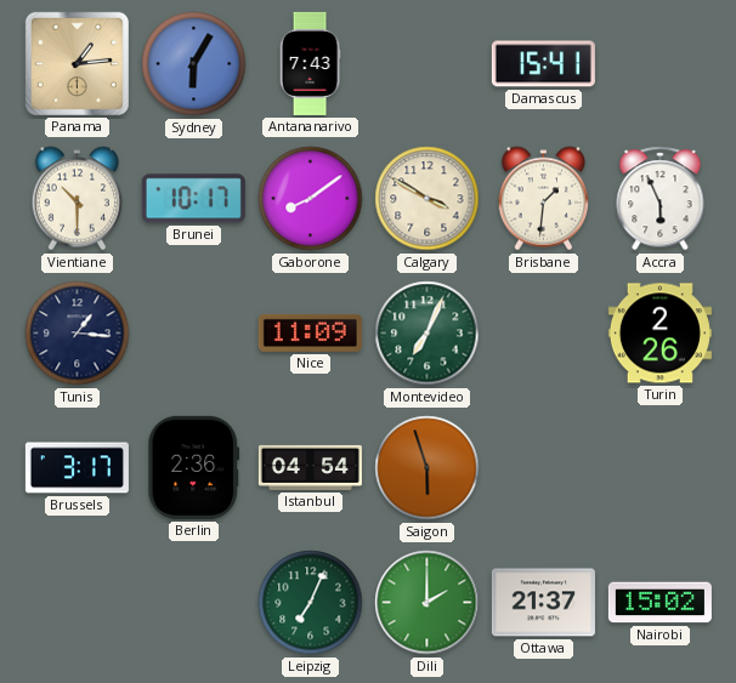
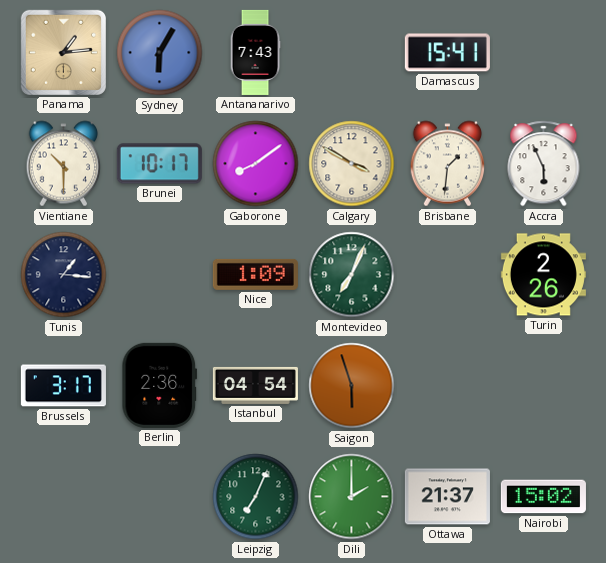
Nice: 11:09 -> 1:09
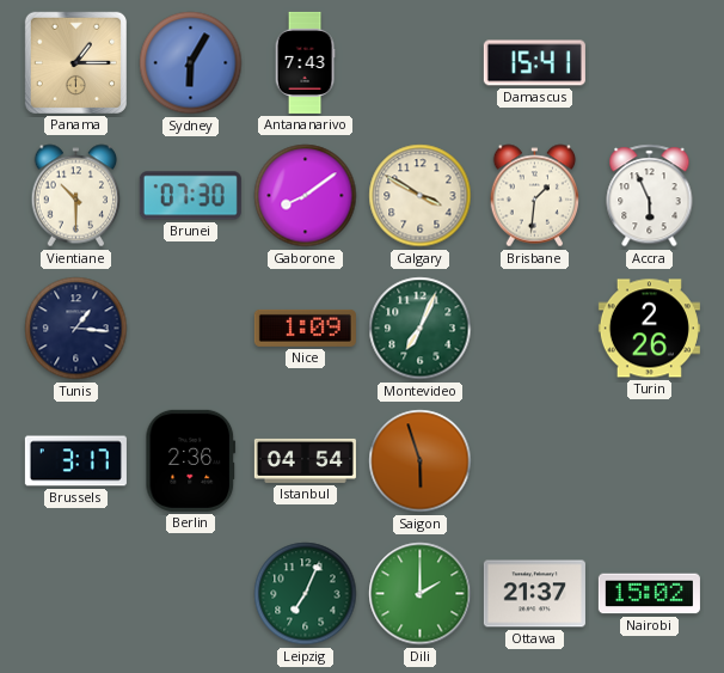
Panama: 1:14 -> 1:15
Brunei: 10:17 -> 07:30
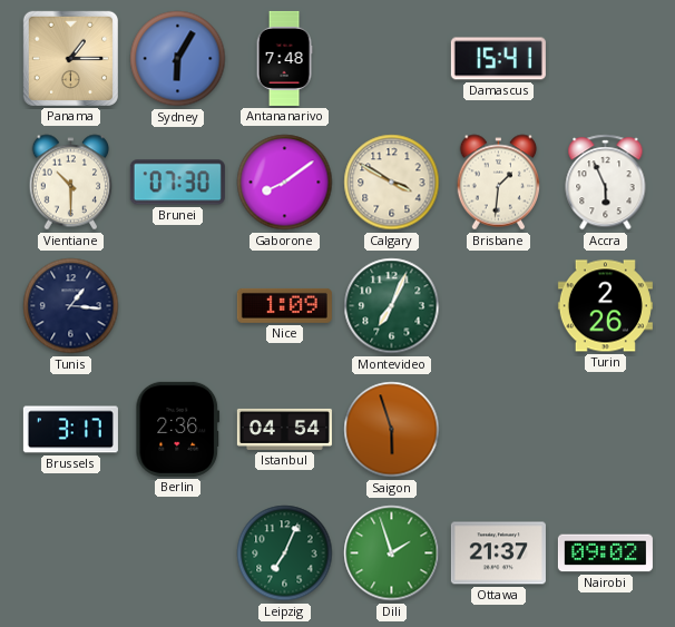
Antananarivo: 7:43 -> 7:48
Dili: 2:00 -> 1:57
Nairobi: 15:02 -> 09:02
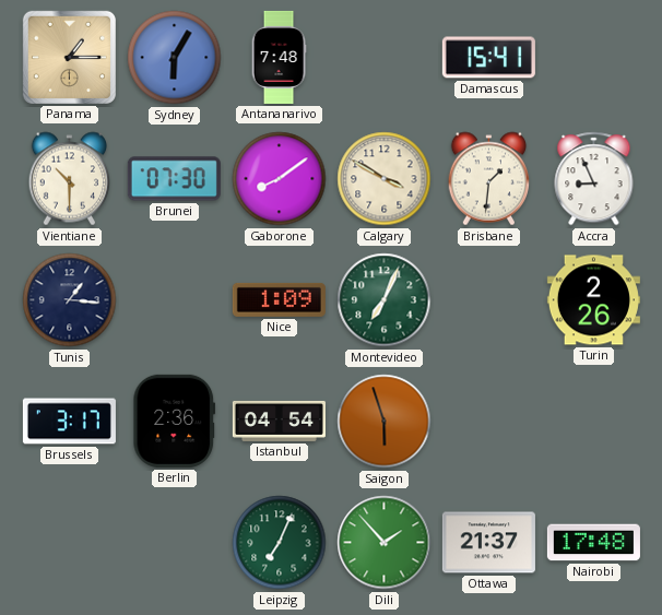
Accra: 5:56 -> 8:56
Dili: 1:57 -> 1:53
Nairobi: 09:02 -> 17:48
